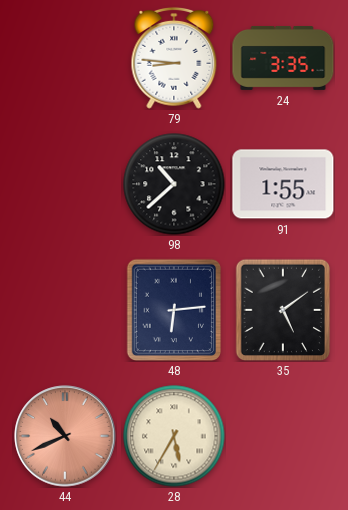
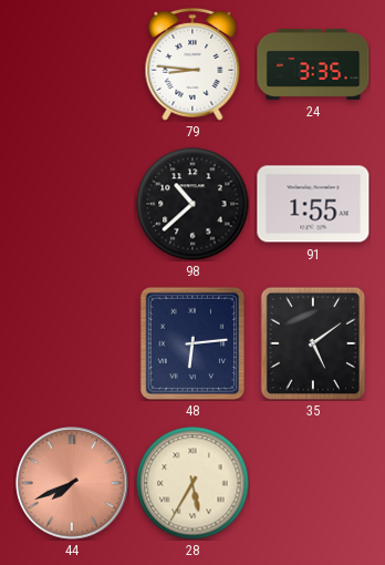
44: 10:41 -> 7:41
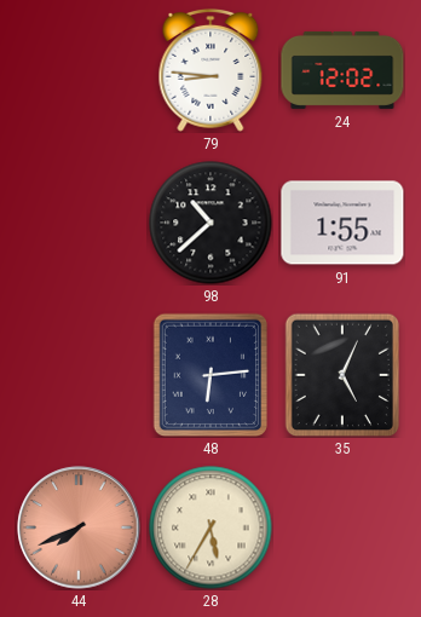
24: 3:35 -> 12:02
35: 5:09 -> 5:04
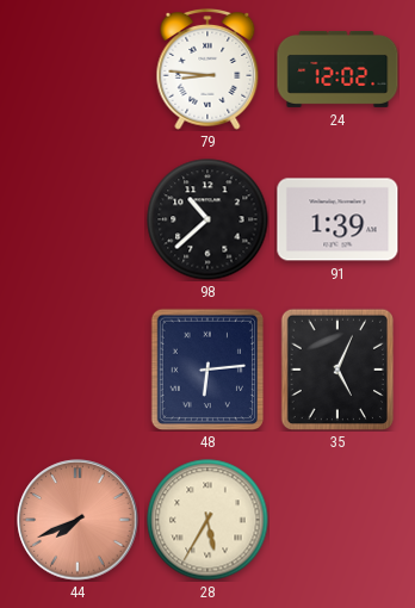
91: 1:55 -> 1:39
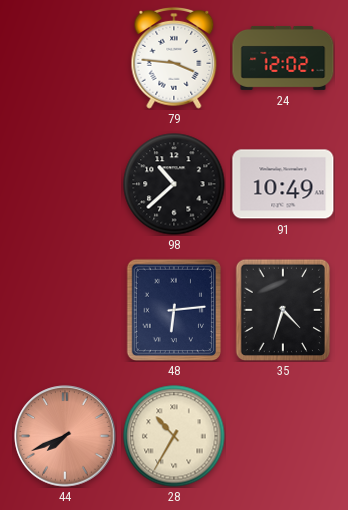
79: 8:46 -> 3:46
91: 1:39 -> 10:49
35: 5:04 -> 4:33
28: 5:35 -> 10:35
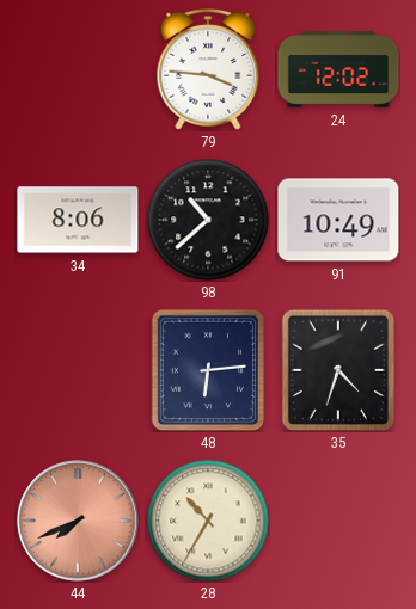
34: none -> 8:06
